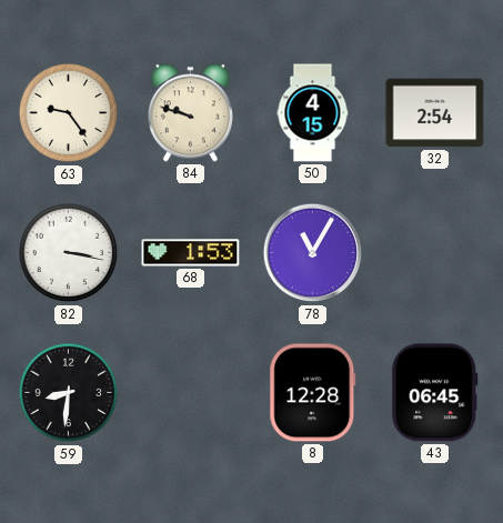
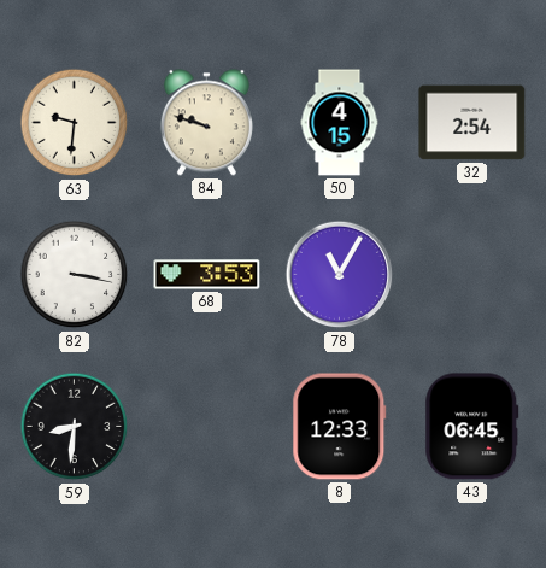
63: 9:24 -> 9:31
68: 1:53 -> 3:53
8: 12:28 -> 12:33
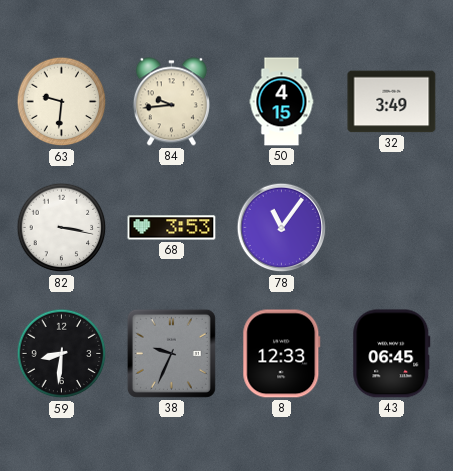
84: 9:48 -> 9:44
32: 2:54 -> 3:49
78: 11:05 -> 11:06
38: none -> 9:34
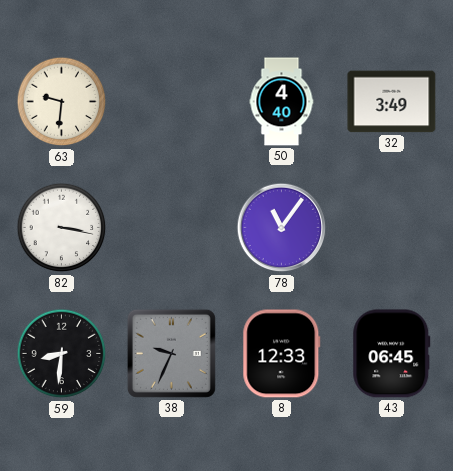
84: 9:44 -> none
50: 4:15 -> 4:40
68: 3:53 -> none
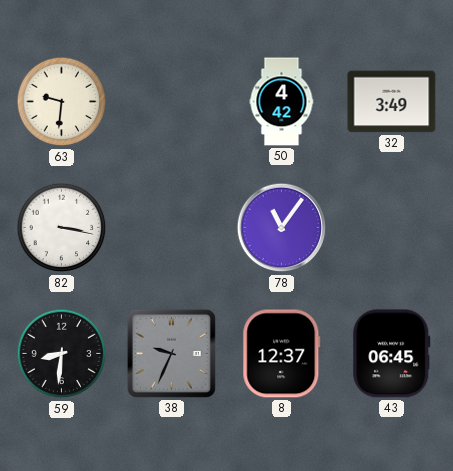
50: 4:40 -> 4:42
8: 12:33 -> 12:37
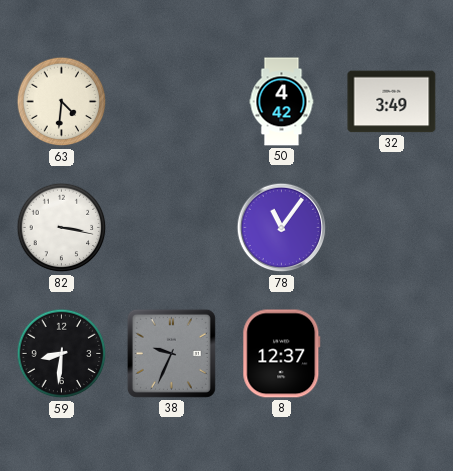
63: 9:31 -> 4:31
43: 06:45 -> none
